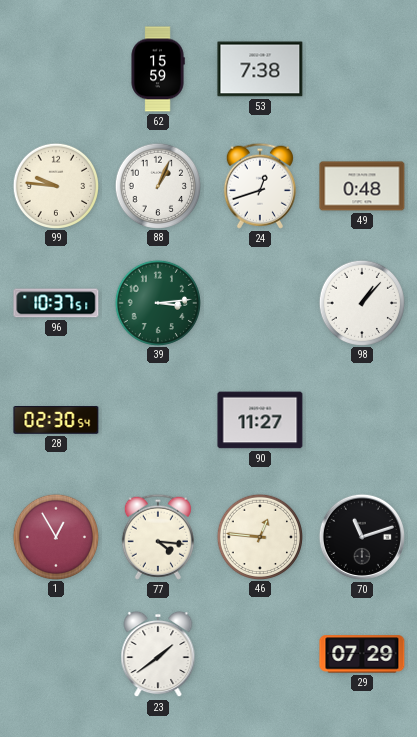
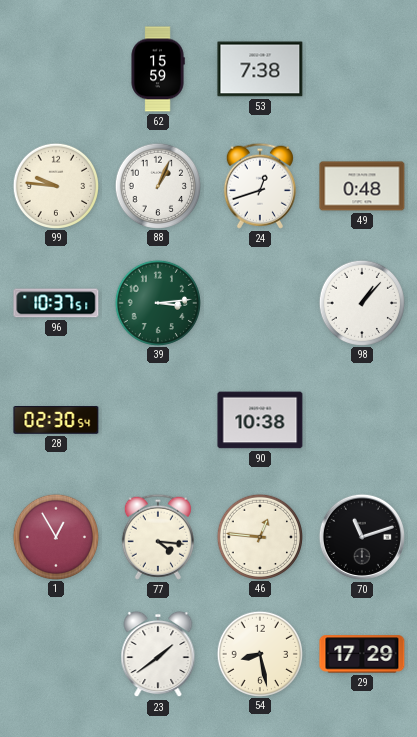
90: 11:27 -> 10:38
54: none -> 8:28
29: 07:29 -> 17:29
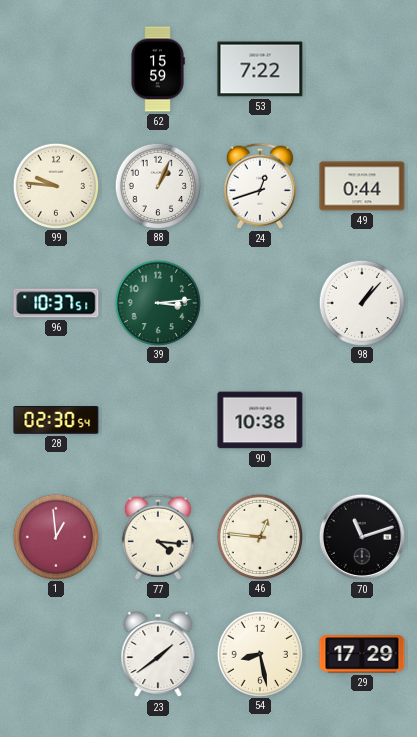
53: 7:38 -> 7:22
49: 0:48 -> 0:44
1: 12:55 -> 12:59
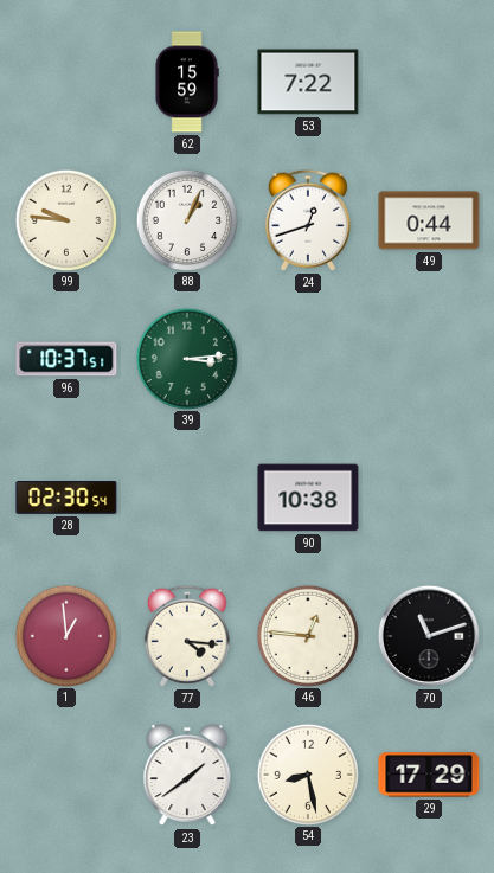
98: 1:07 -> none
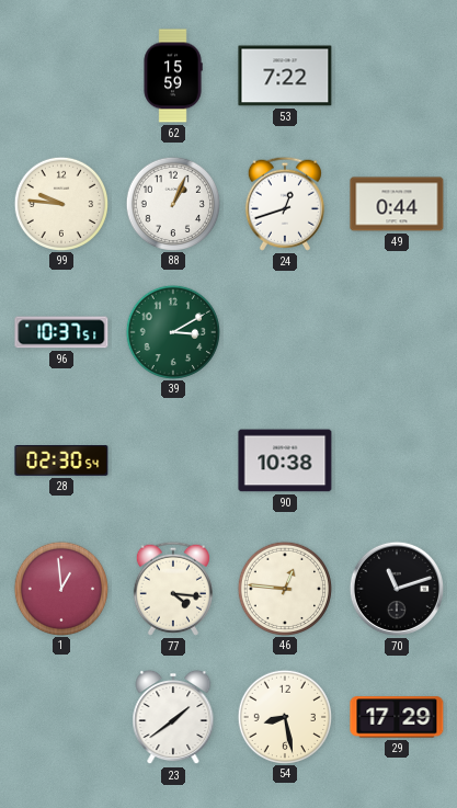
39: 3:14 -> 3:10
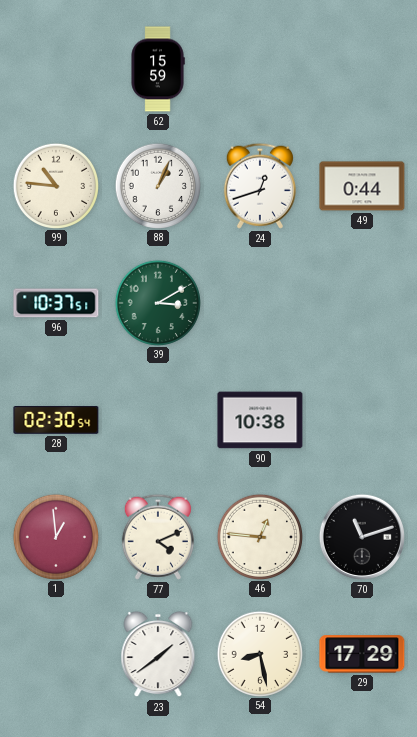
53: 7:22 -> none
99: 9:46 -> 10:46
77: 4:16 -> 4:11
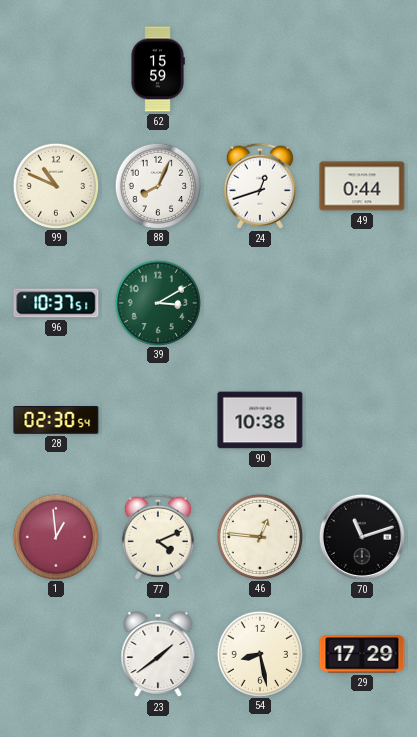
99: 10:46 -> 10:49
88: 1:04 -> 8:04
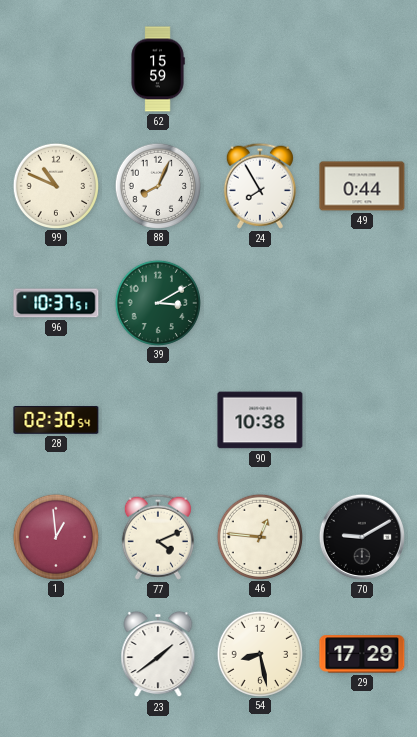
24: 12:42 -> 7:55
70: 11:12 -> 9:10
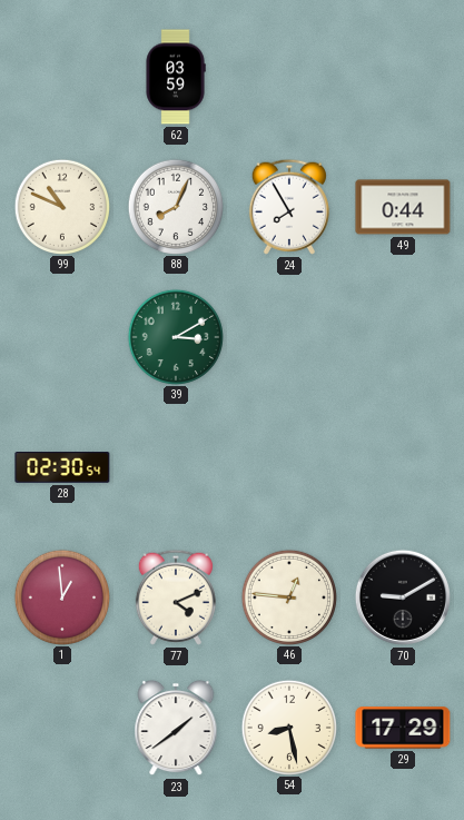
62: 15:59 -> 03:59
96: 10:37 -> none
90: 10:38 -> none
